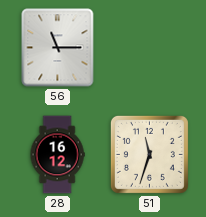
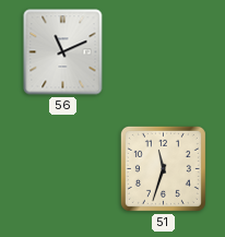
56: 11:15 -> 11:11
28: 16:12 -> none
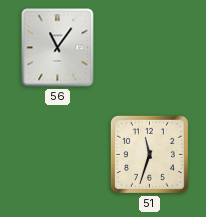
56: 11:11 -> 11:06
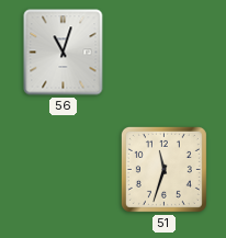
56: 11:06 -> 11:03
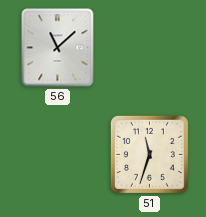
56: 11:03 -> 11:08
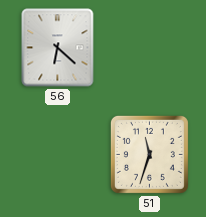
56: 11:08 -> 6:22
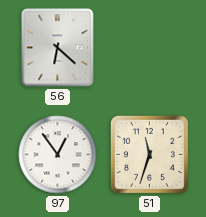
97: none -> 12:54
